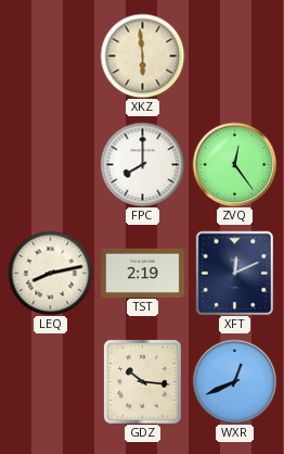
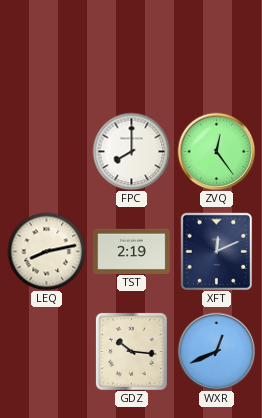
XKZ: 5:59 -> none
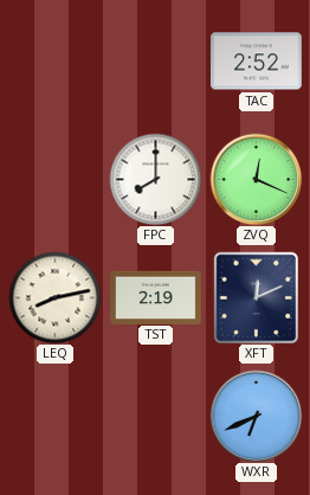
TAC: none -> 2:52
ZVQ: 12:24 -> 12:19
GDZ: 10:16 -> none
WXR: 12:41 -> 6:41
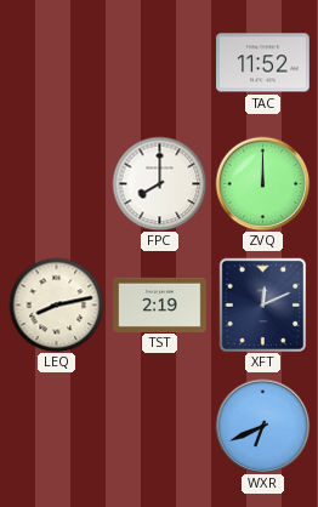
TAC: 2:52 -> 11:52
ZVQ: 12:19 -> 12:00
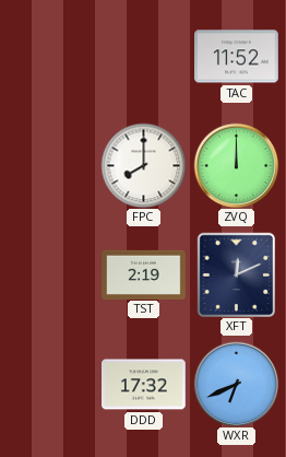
LEQ: 8:13 -> none
DDD: none -> 17:32
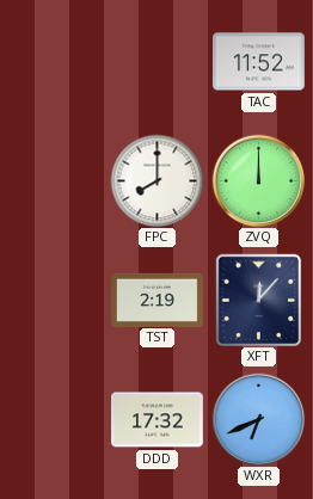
XFT: 12:11 -> 12:07
